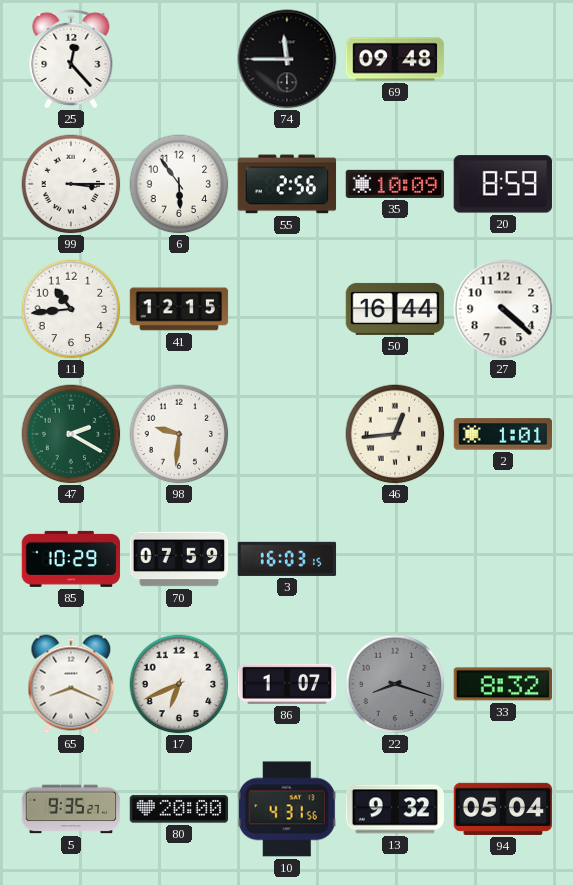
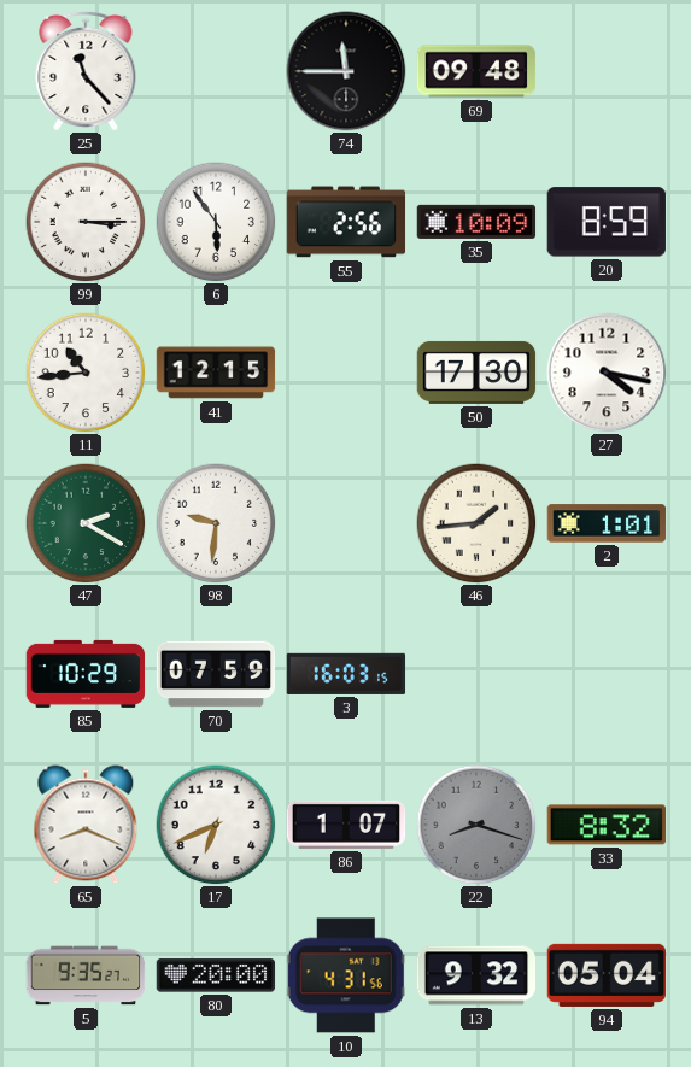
25: 12:23 -> 11:23
50: 16:44 -> 17:30
27: 4:22 -> 4:17
46: 12:44 -> 1:44
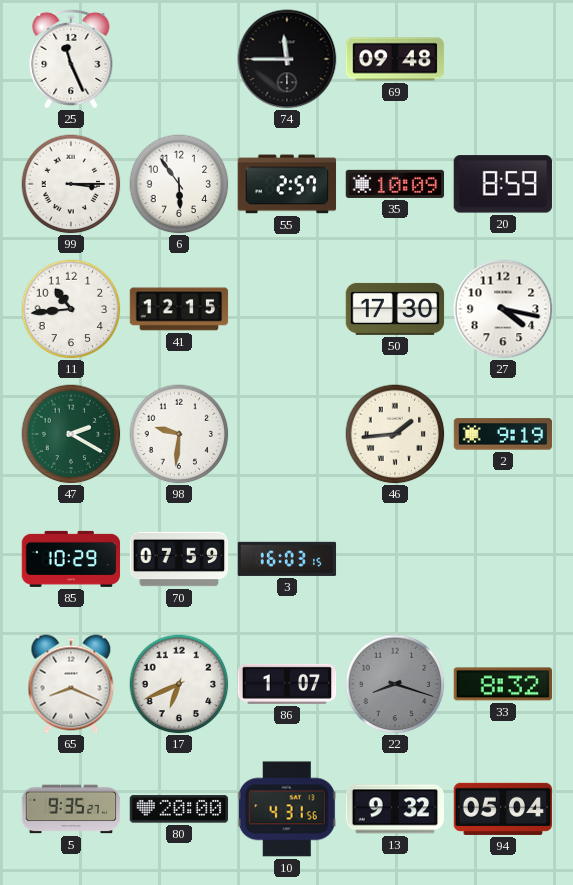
25: 11:23 -> 11:26
55: 2:56 -> 2:57
2: 1:01 -> 9:19
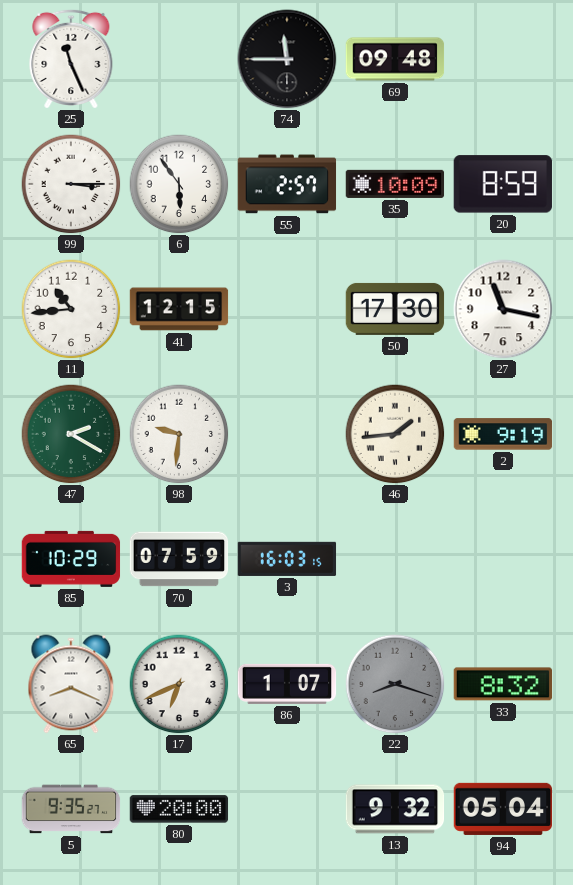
27: 4:17 -> 11:17
10: 4:31 -> none
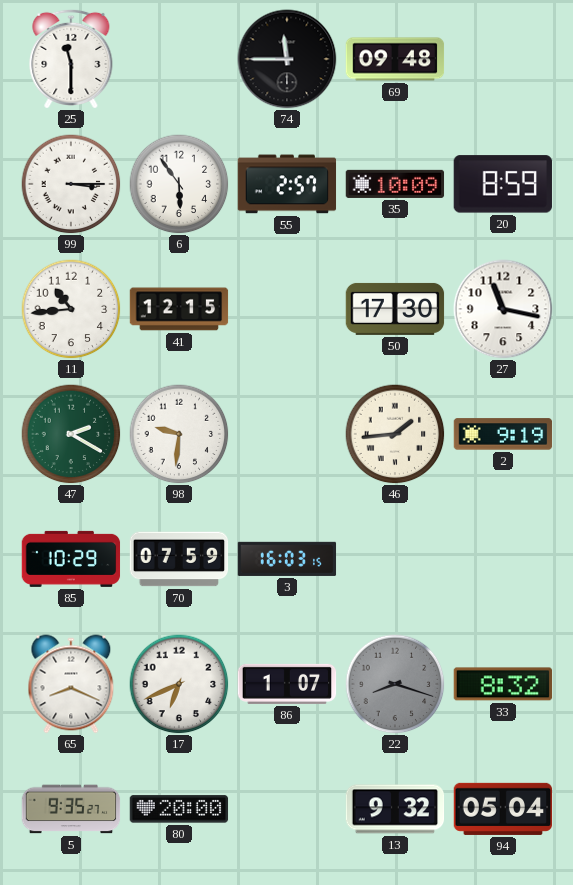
25: 11:26 -> 11:30
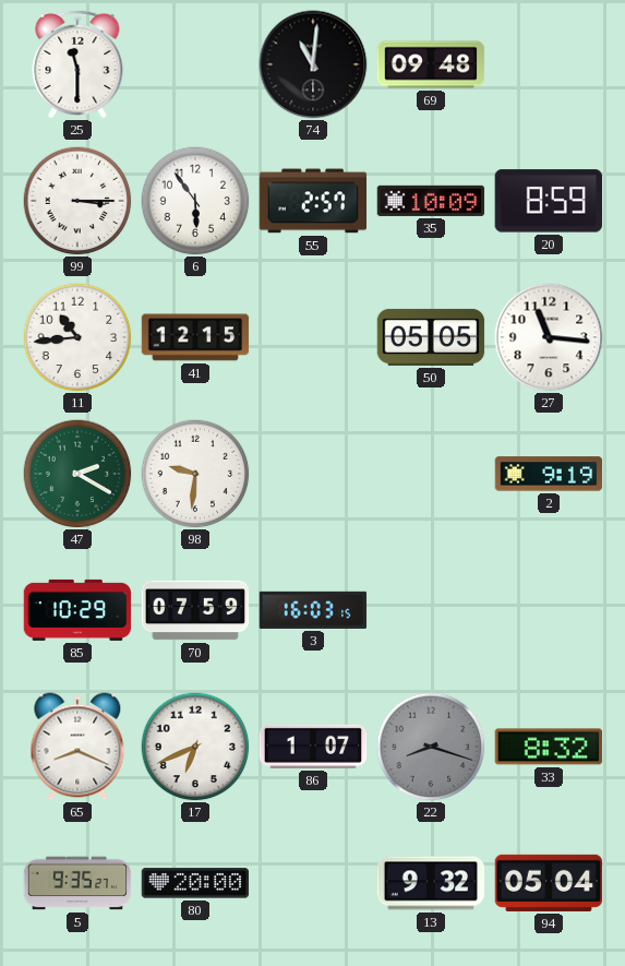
74: 11:45 -> 11:01
50: 17:30 -> 05:05
27: 11:17 -> 11:16
46: 1:44 -> none
